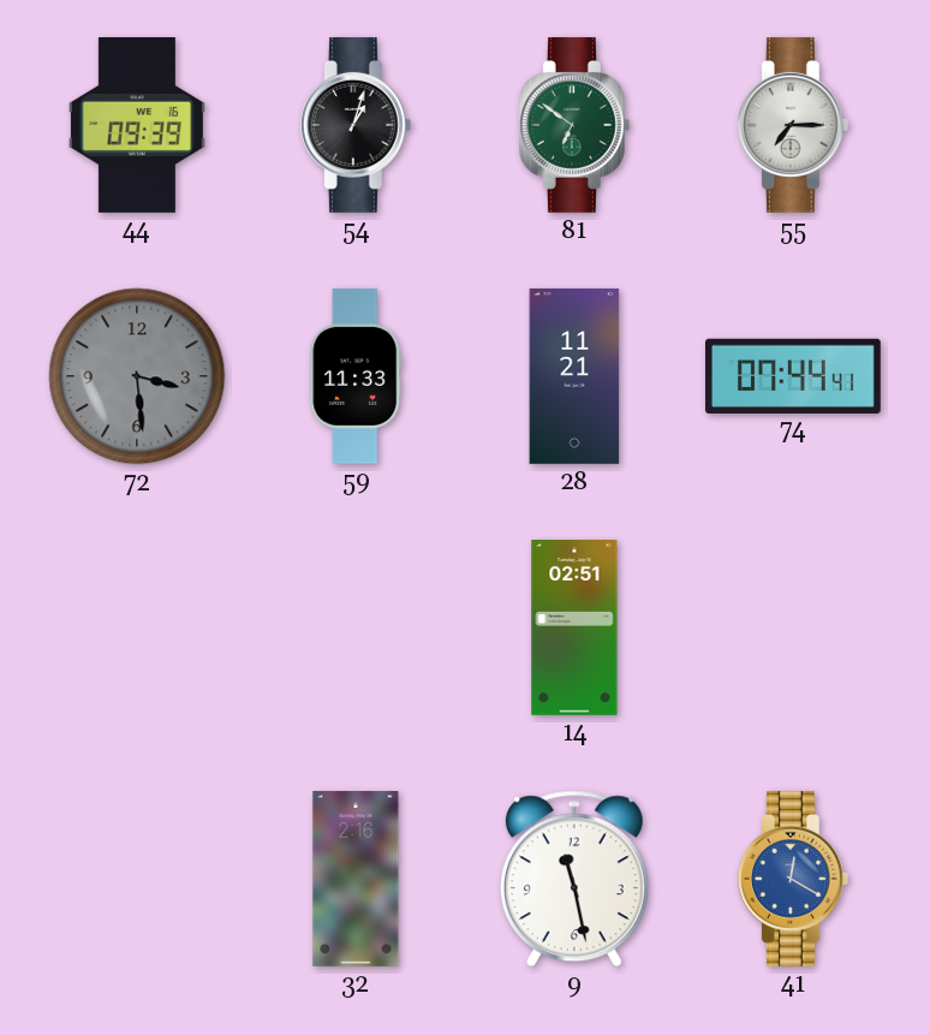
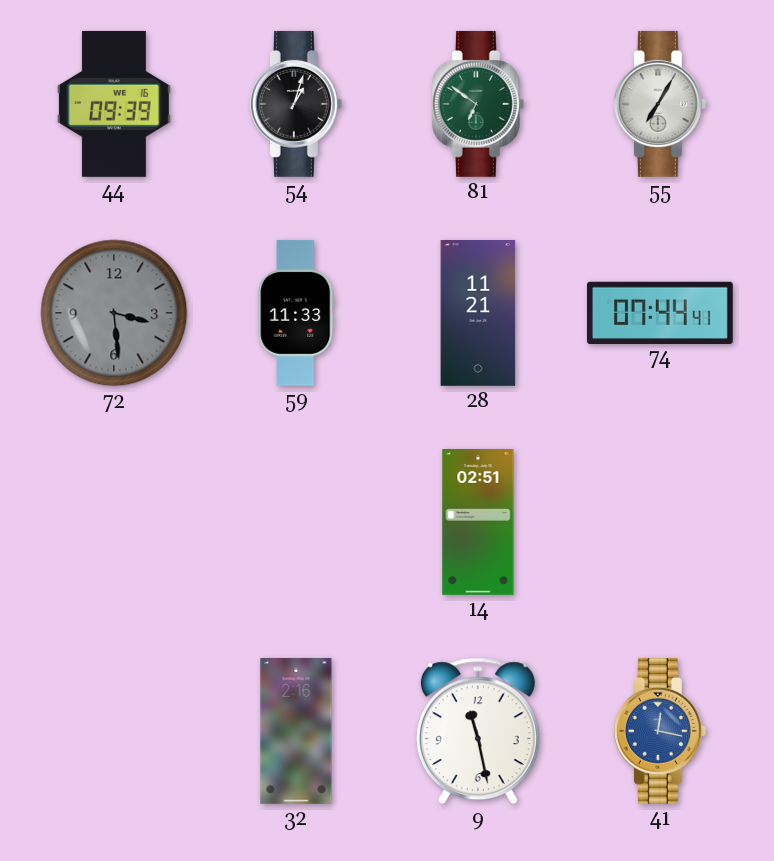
55: 7:15 -> 7:05
41: 12:20 -> 12:17
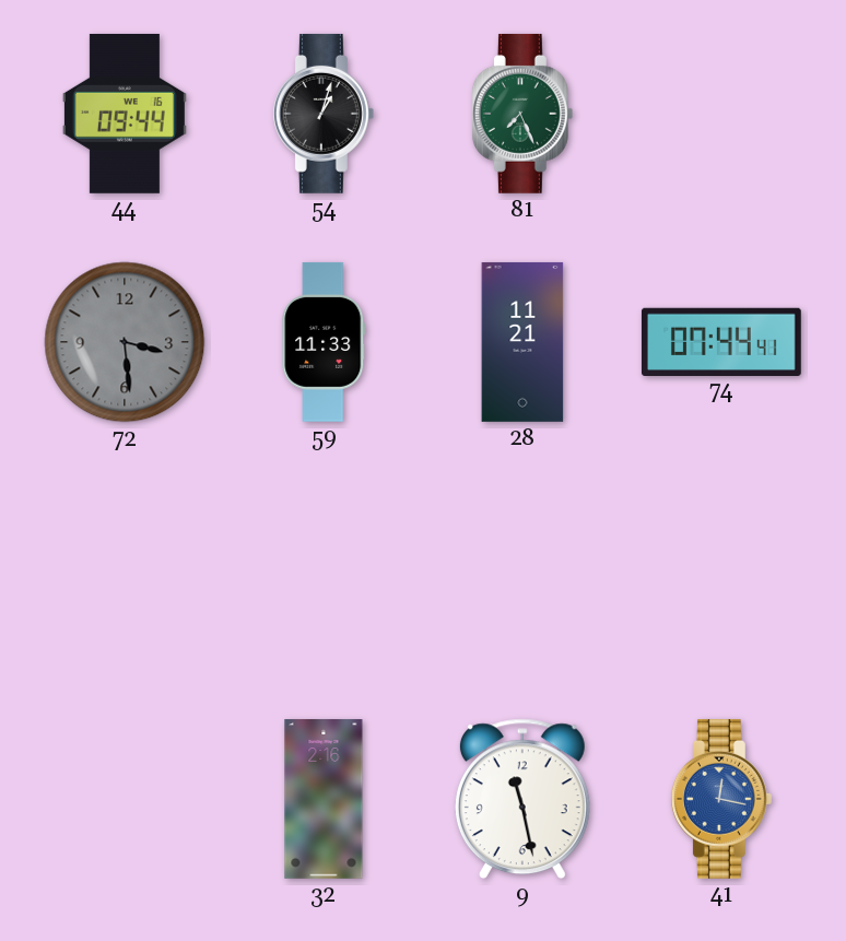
44: 09:39 -> 09:44
81: 6:51 -> 7:26
55: 7:05 -> none
14: 02:51 -> none
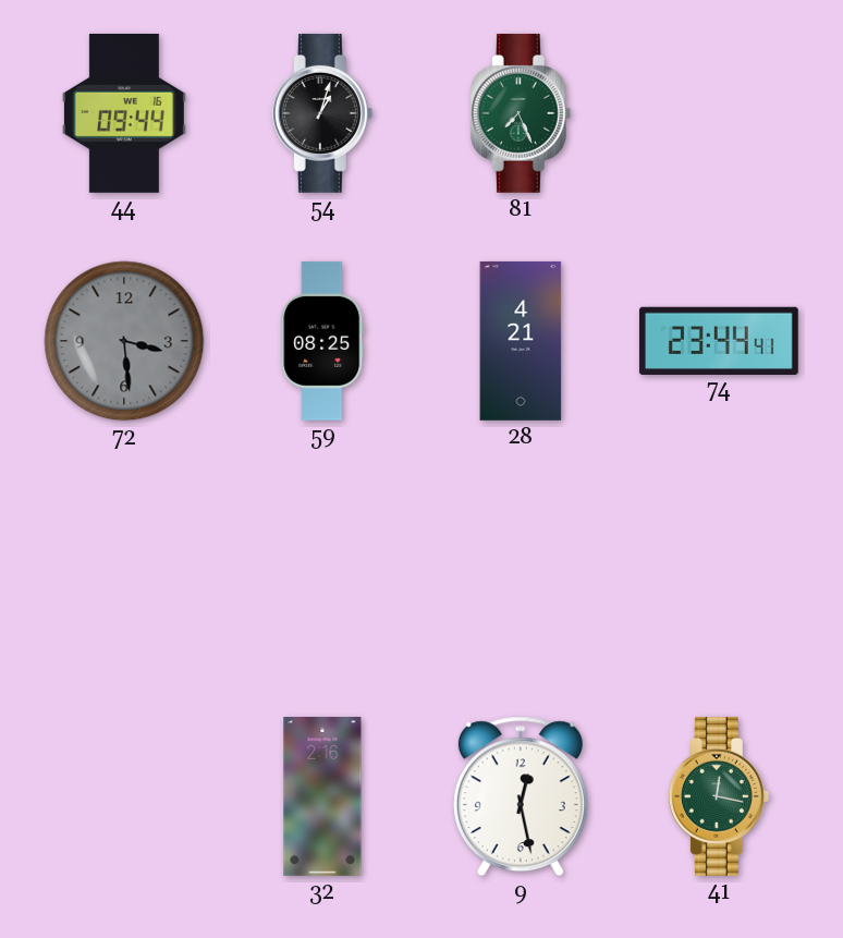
59: 11:33 -> 08:25
28: 11:21 -> 4:21
74: 07:44 -> 23:44
9: 11:28 -> 12:28
41 dial: blue -> green
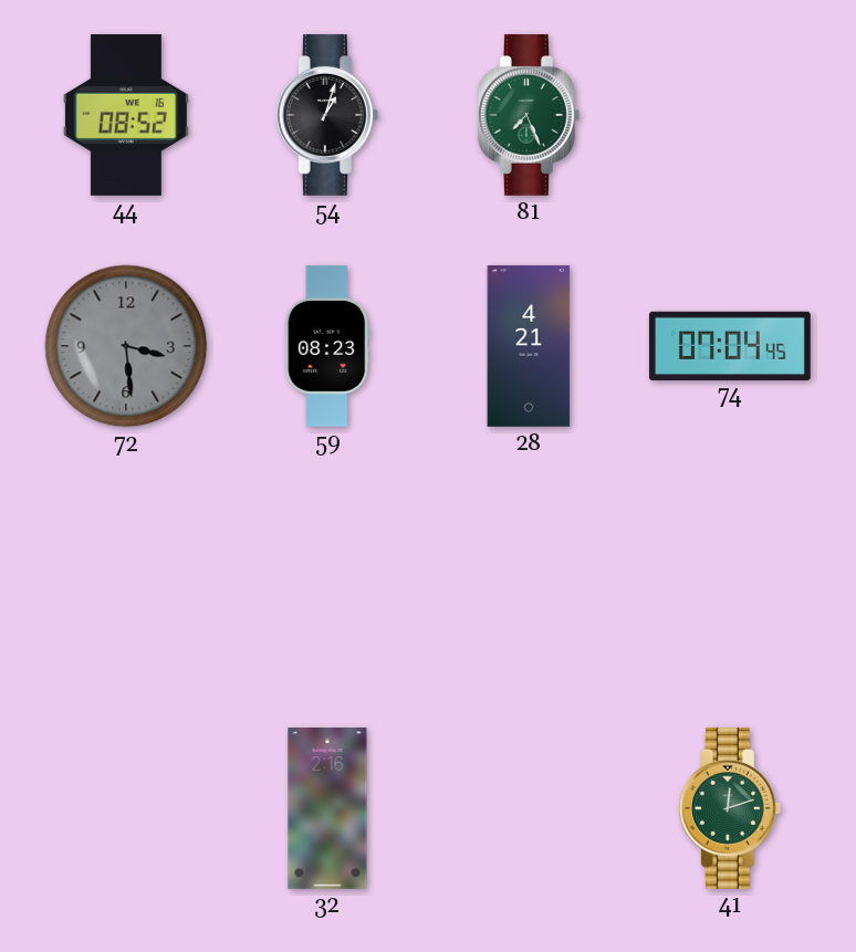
44: 09:44 -> 08:52
59: 08:25 -> 08:23
74: 23:44 -> 07:04
9: 12:28 -> none
41: 12:17 -> 12:12
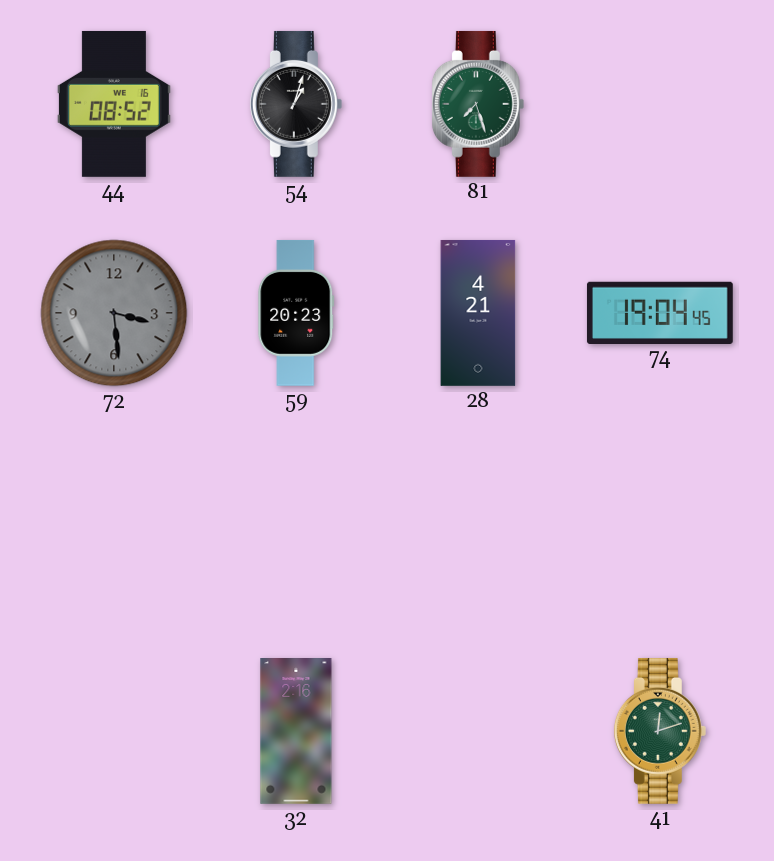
81: 7:26 -> 7:27
59: 08:23 -> 20:23
74: 07:04 -> 19:04
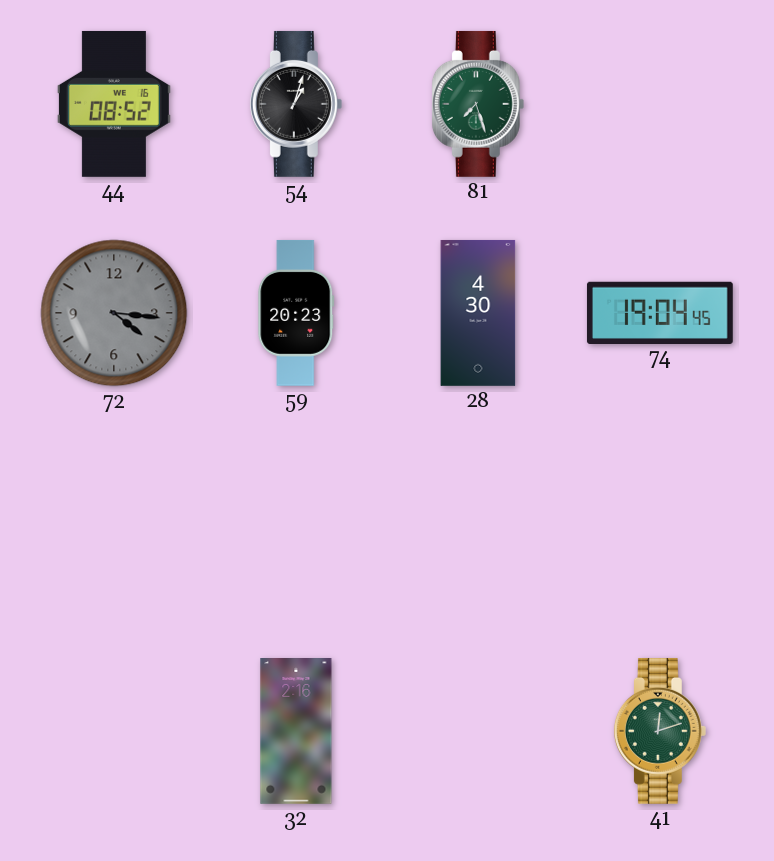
72: 3:29 -> 4:16
28: 4:21 -> 4:30
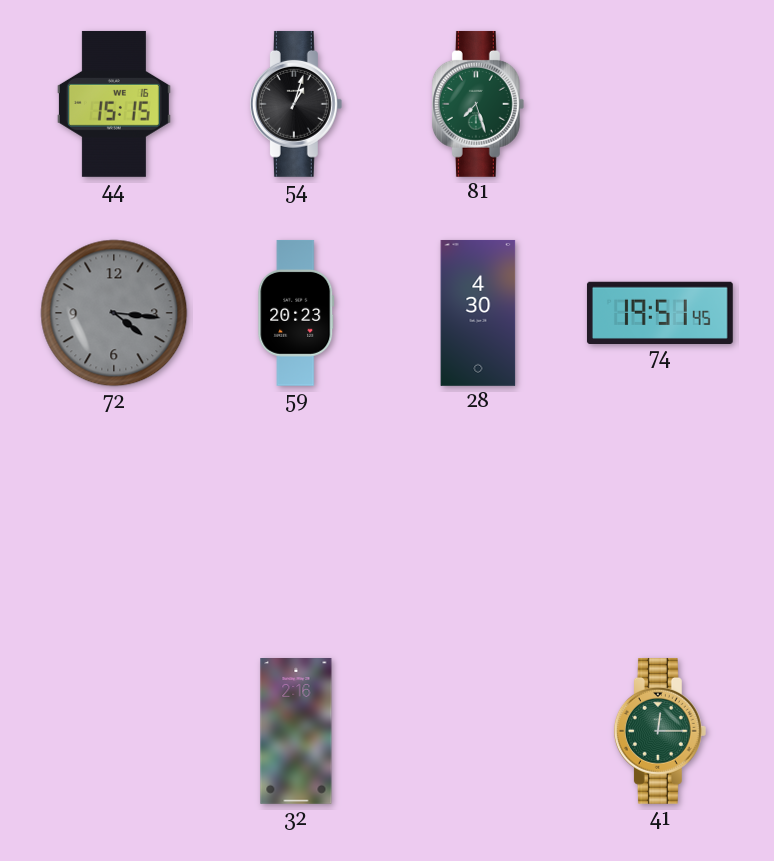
44: 08:52 -> 15:15
74: 19:04 -> 19:51
41: 12:12 -> 12:15
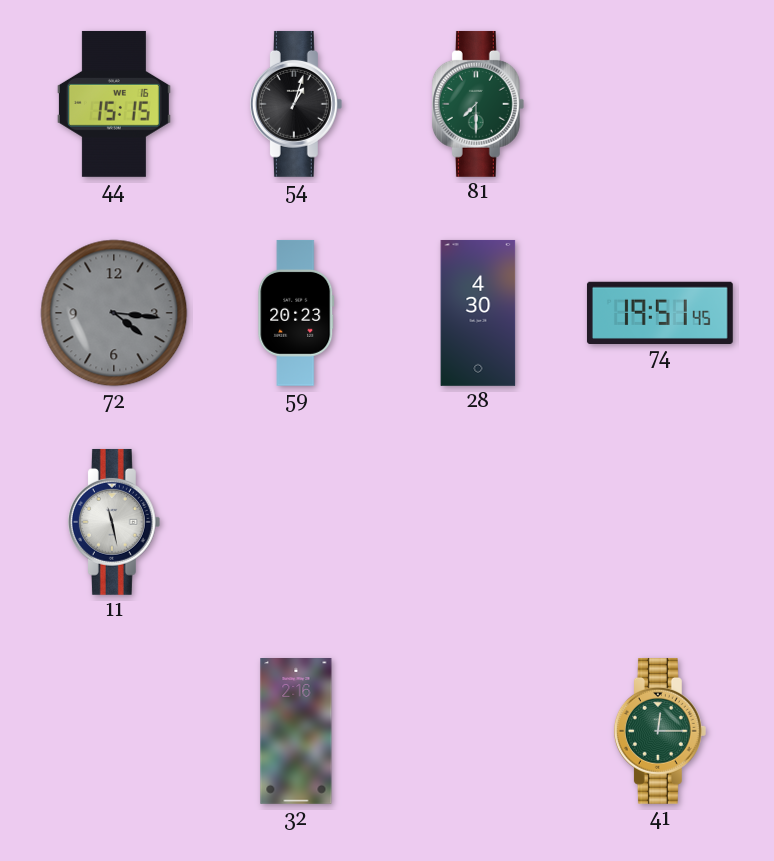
81: 7:27 -> 7:30
11: none -> 11:28
